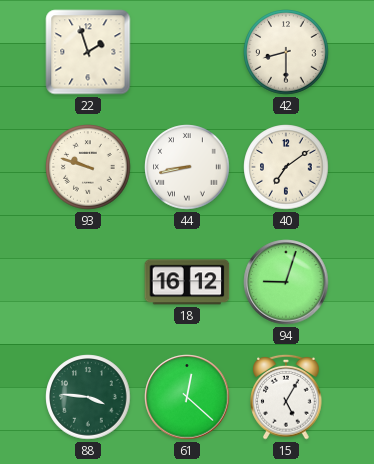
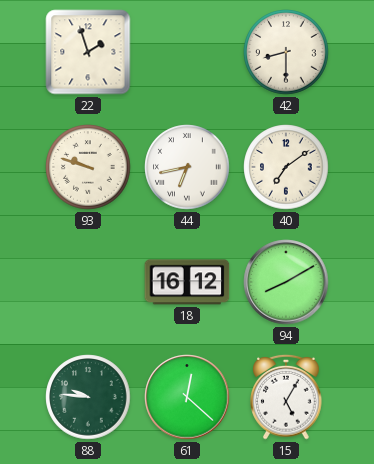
44: 8:43 -> 6:43
94: 9:03 -> 8:10
88: 3:46 -> 9:46
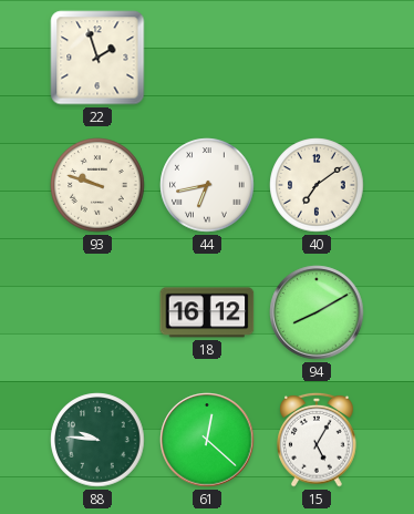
42: 8:30 -> none
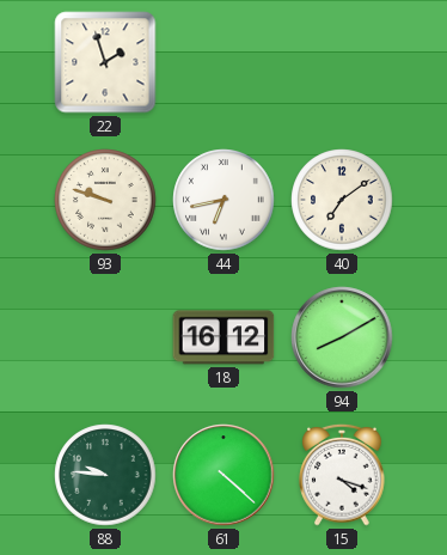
61: 12:22 -> 4:22
15: 5:05 -> 4:18
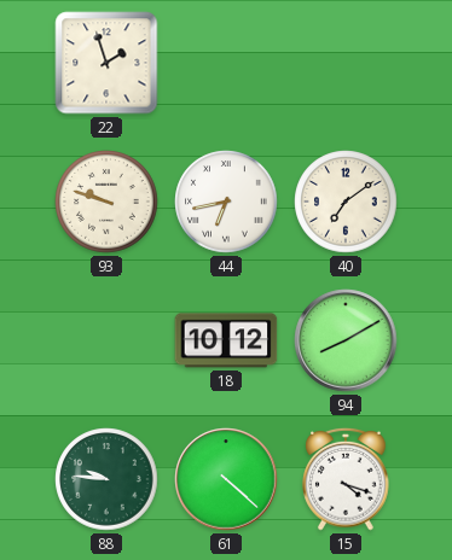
18: 16:12 -> 10:12
